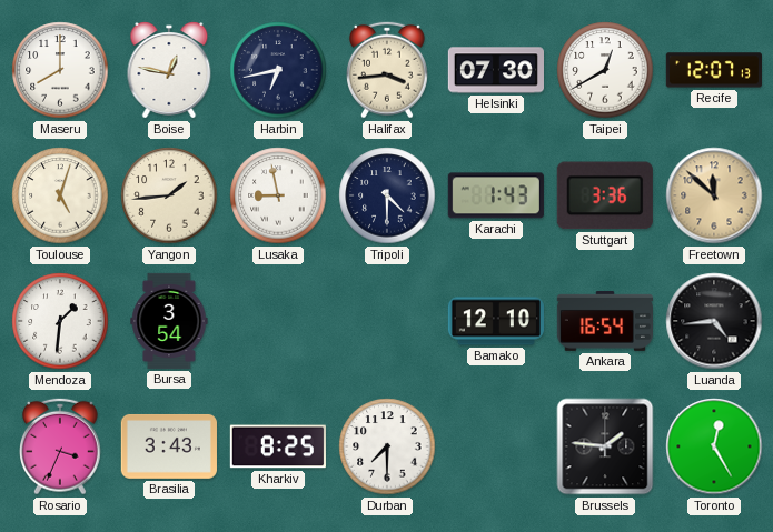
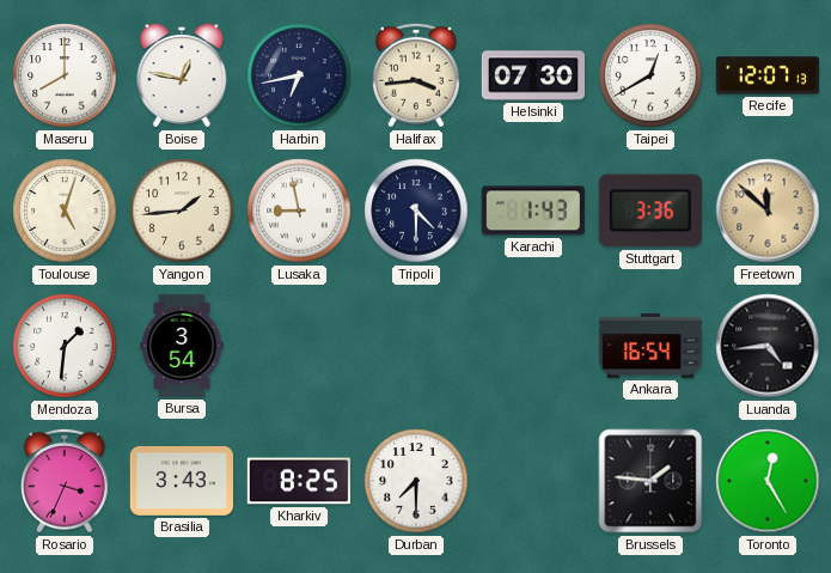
Bamako: 12:10 -> none
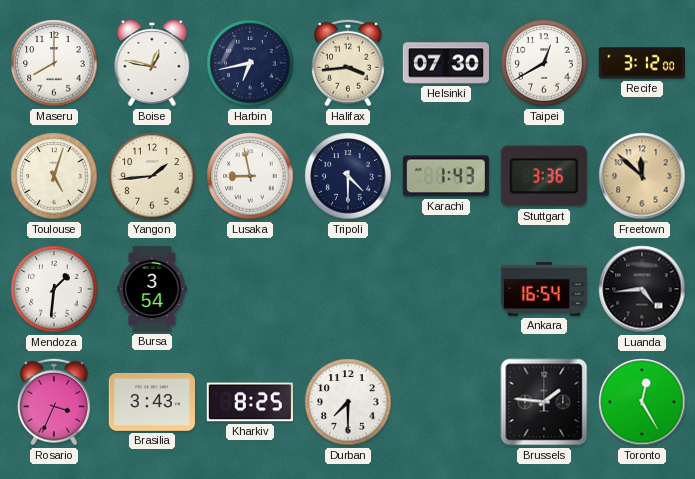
Recife: 12:07 -> 3:12
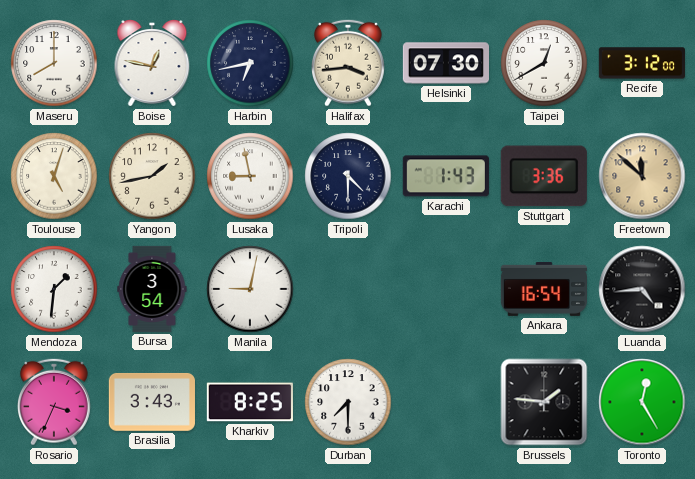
Yangon: 1:44 -> 1:43
Manila: none -> 9:02
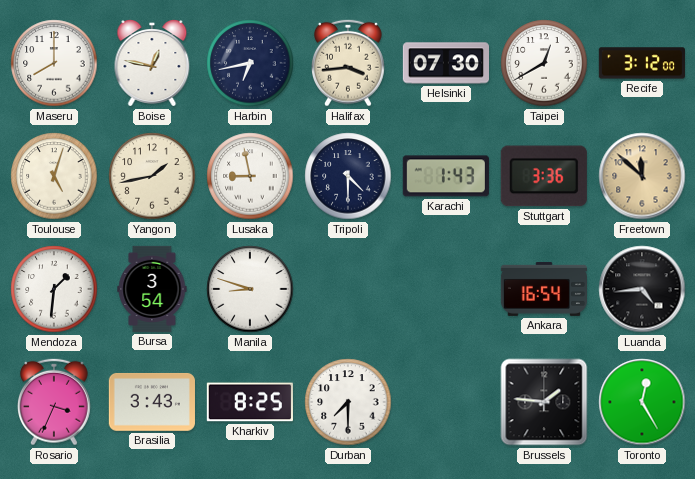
Manila: 9:02 -> 8:48
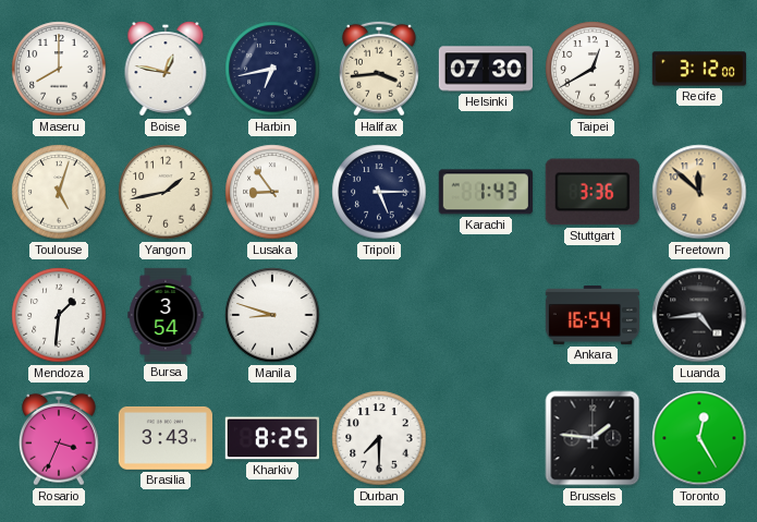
Lusaka: 8:58 -> 8:54
Tripoli: 4:30 -> 5:15
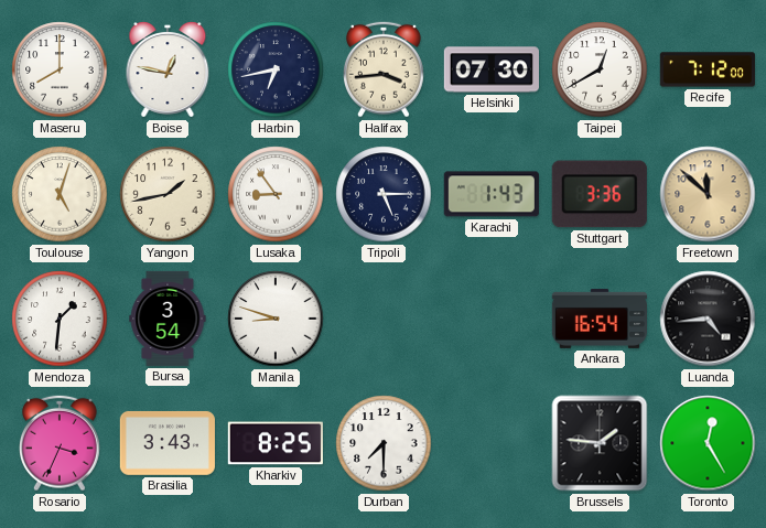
Recife: 3:12 -> 7:12
